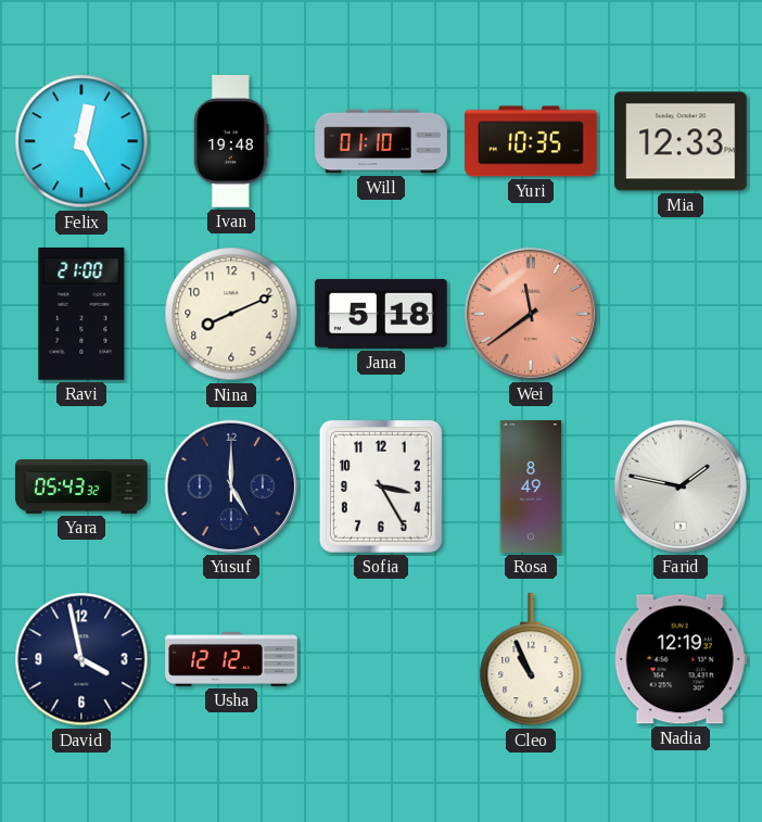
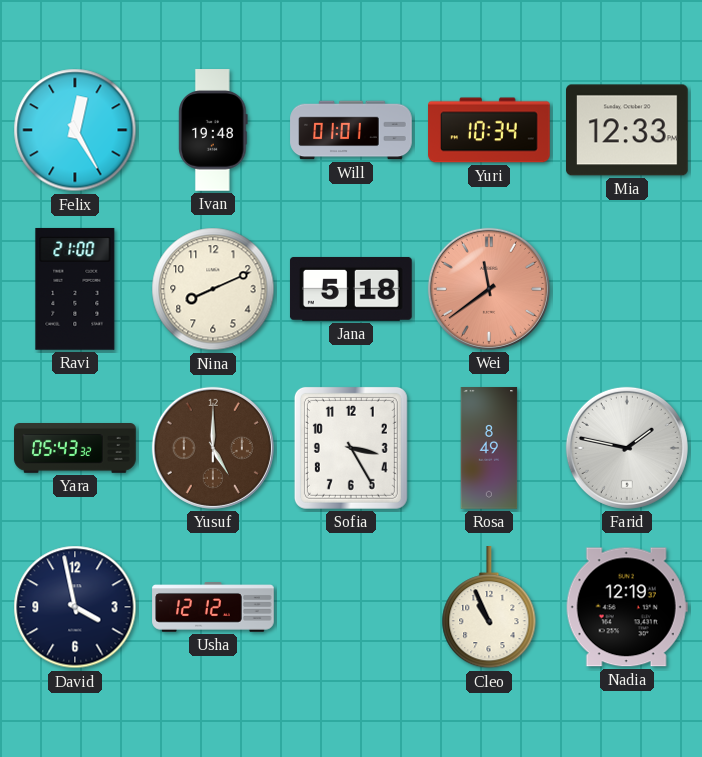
Will: 01:10 -> 01:01
Yuri: 10:35 -> 10:34
Yusuf dial: navy -> brown
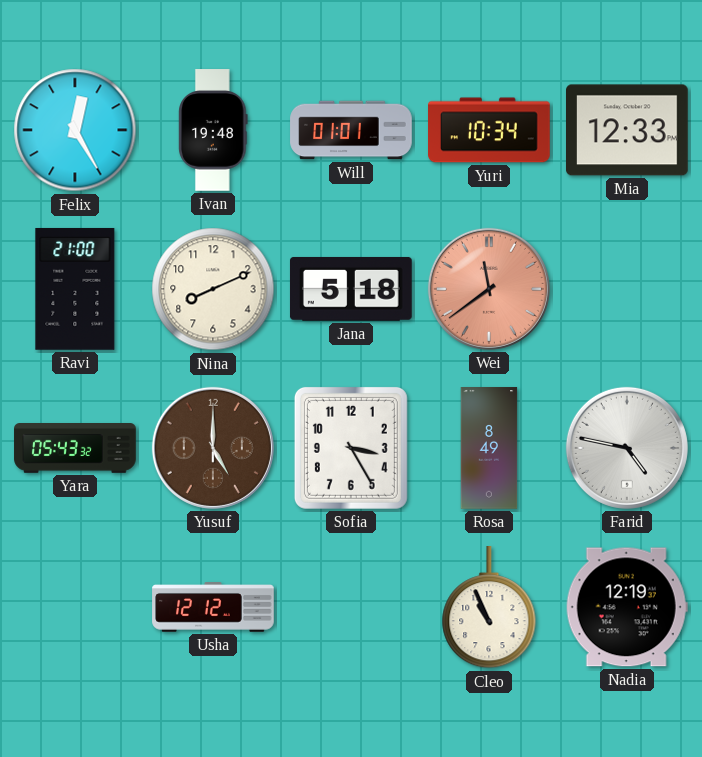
Farid: 1:47 -> 4:47
David: 3:58 -> none
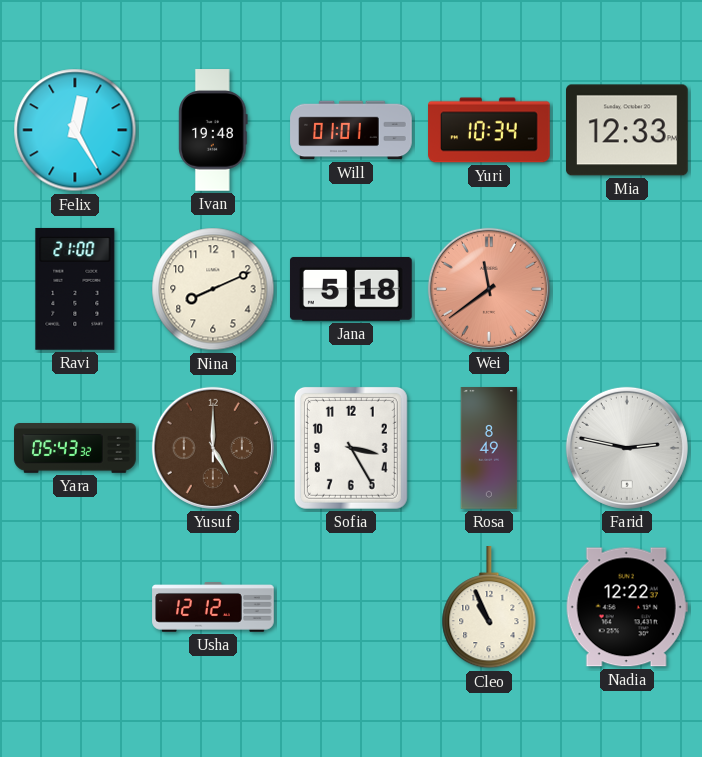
Farid: 4:47 -> 2:47
Nadia: 12:19 -> 12:22
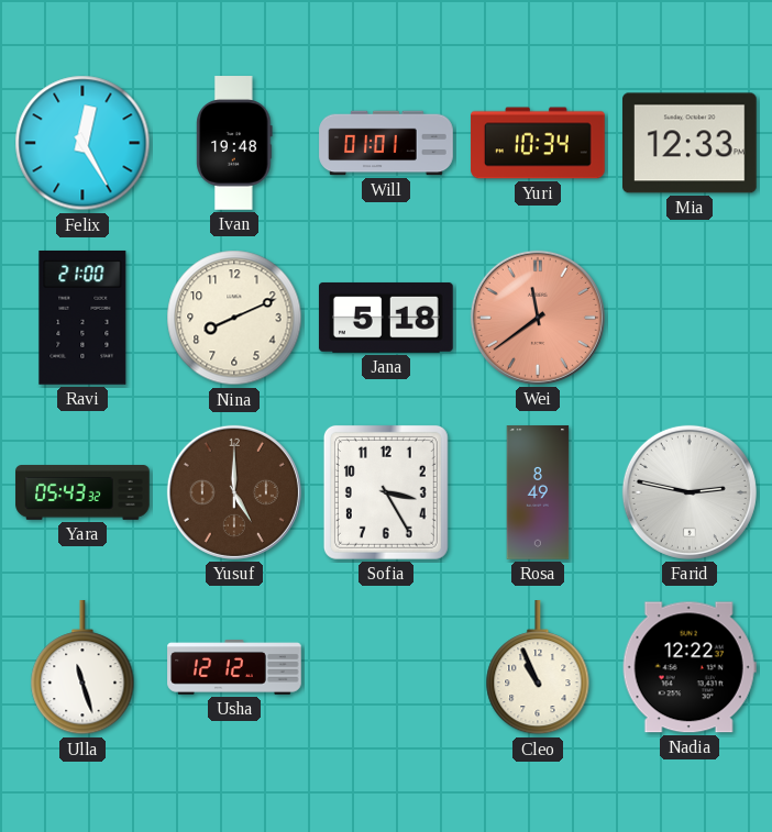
Ulla: none -> 11:27
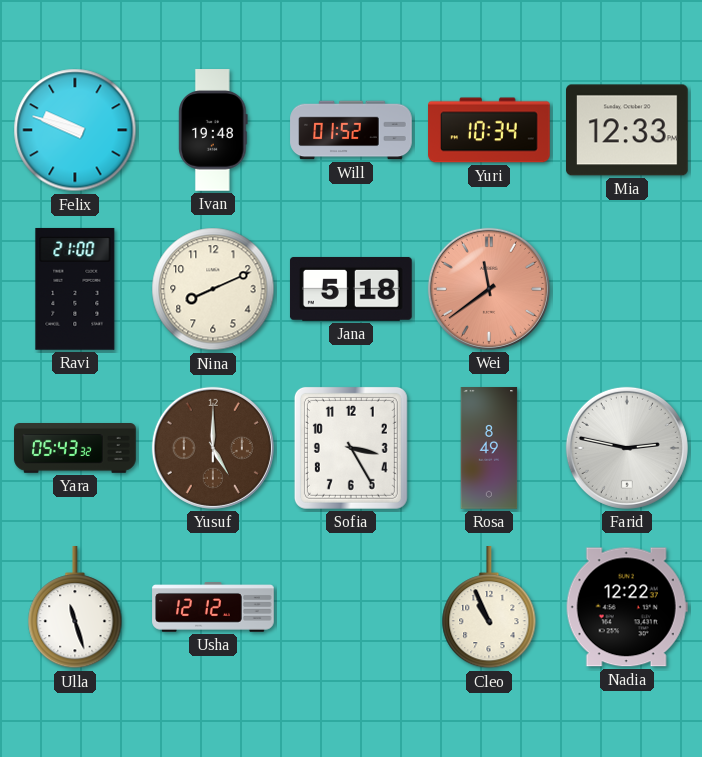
Felix: 12:25 -> 9:48
Will: 01:01 -> 01:52
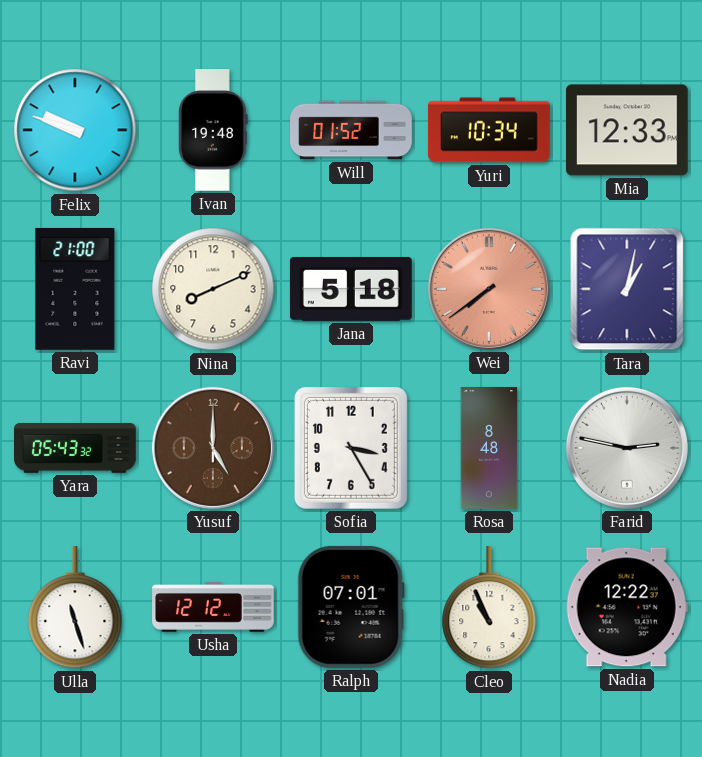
Wei: 11:39 -> 7:39
Tara: none -> 1:02
Rosa: 8:49 -> 8:48
Ralph: none -> 07:01
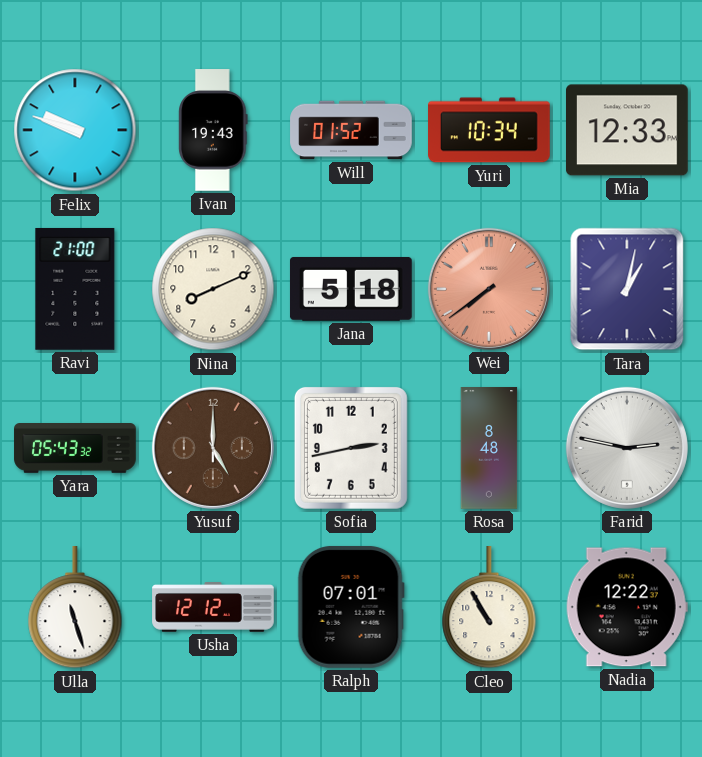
Ivan: 19:48 -> 19:43
Sofia: 3:25 -> 2:43
Cleo: 10:56 -> 10:55
